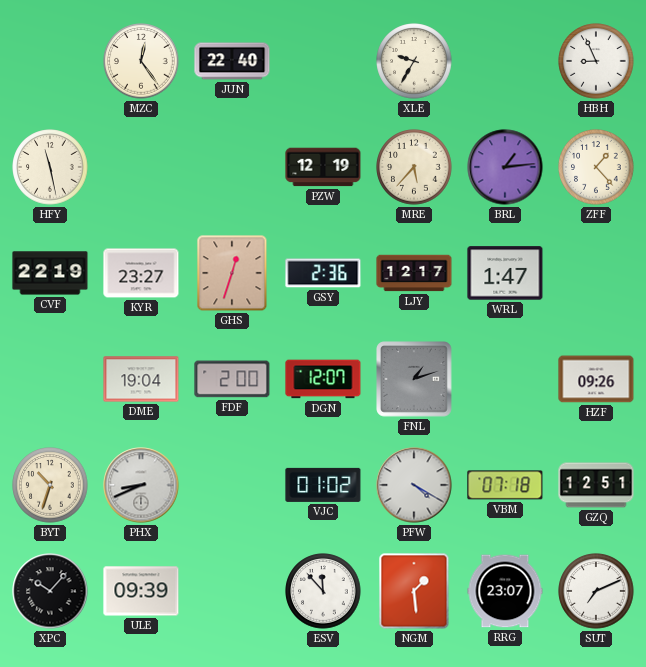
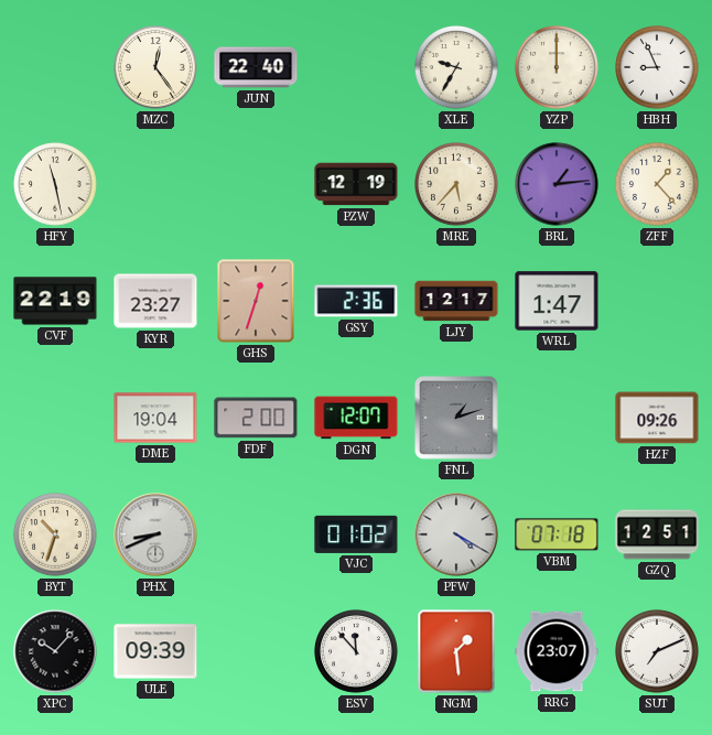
YZP: none -> 12:00
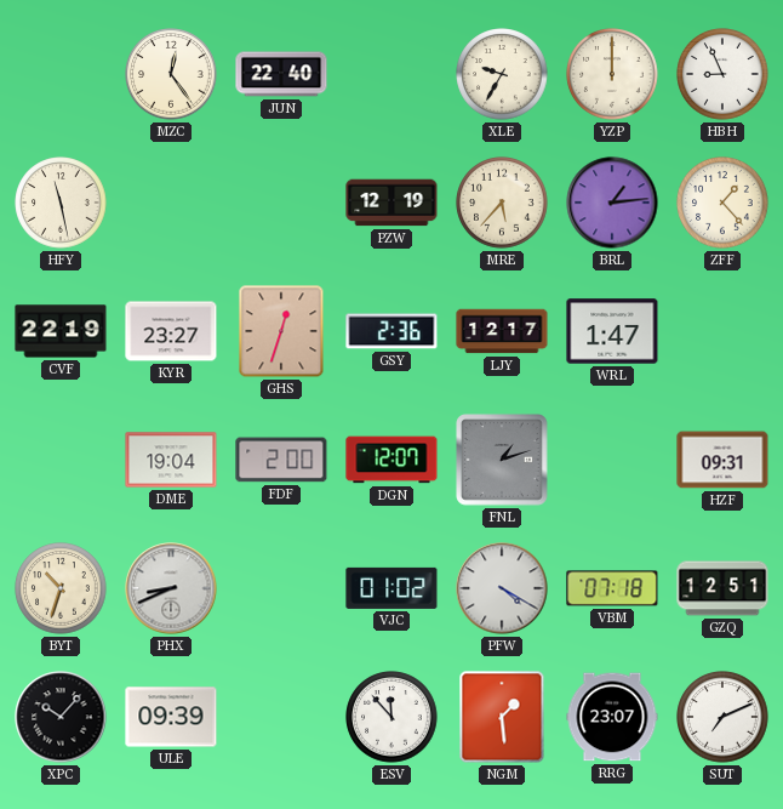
HZF: 09:26 -> 09:31
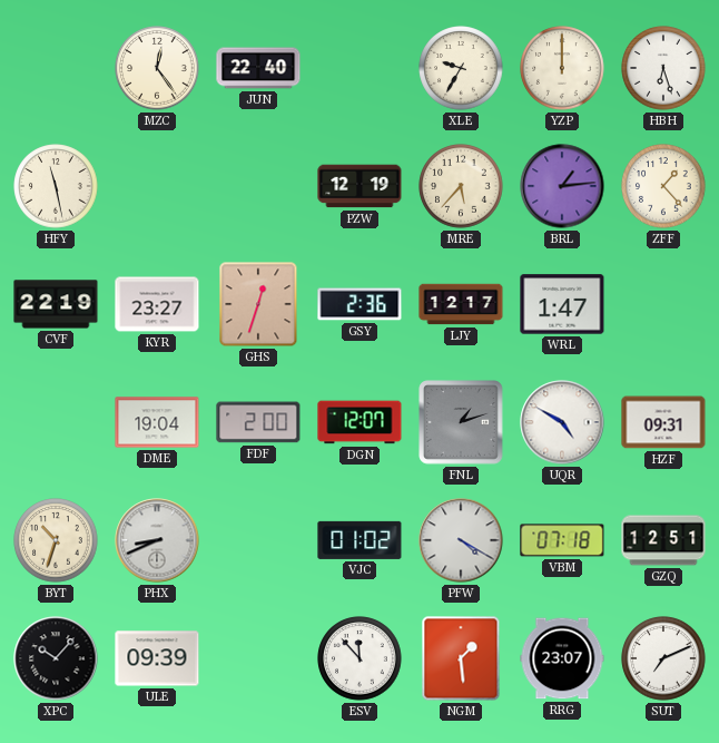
HBH: 8:56 -> 6:27
UQR: none -> 4:50
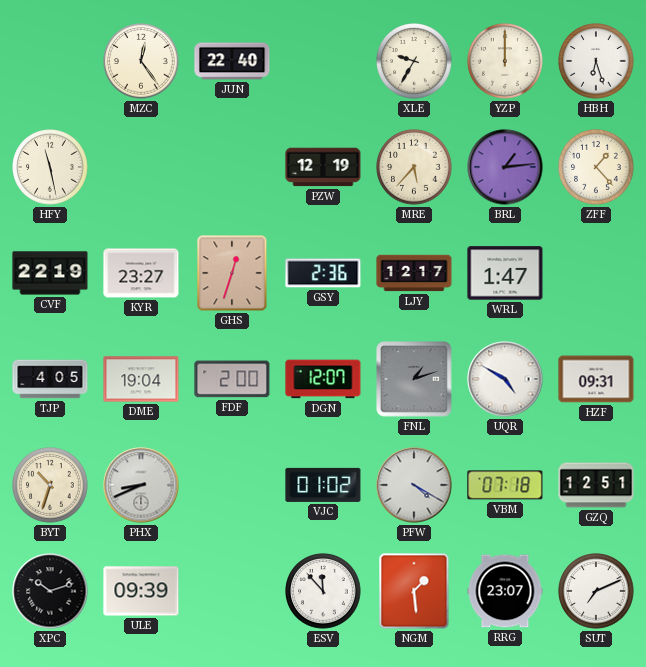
TJP: none -> 4:05
XPC: 10:07 -> 10:12
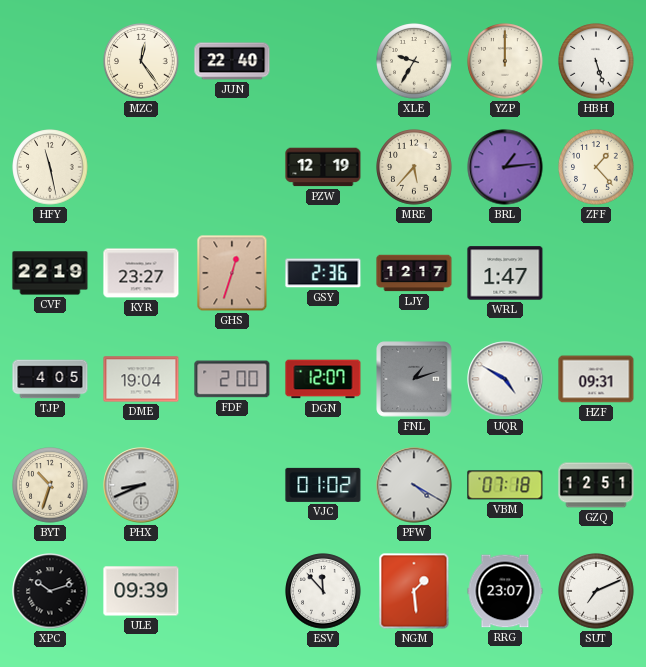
HBH: 6:27 -> 5:27
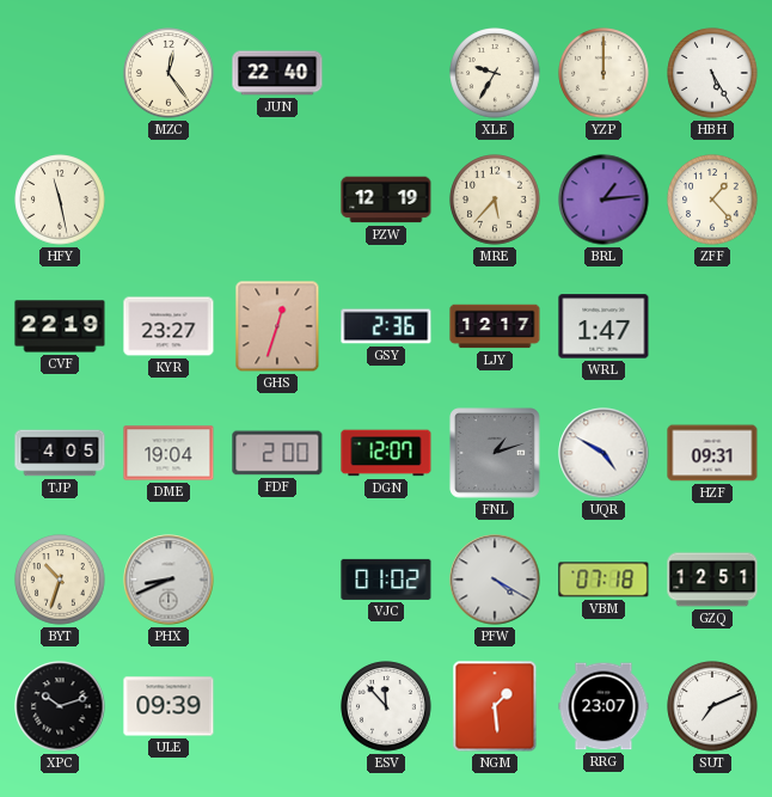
HBH: 5:27 -> 5:25
